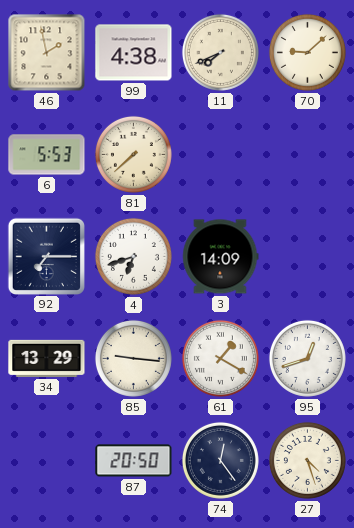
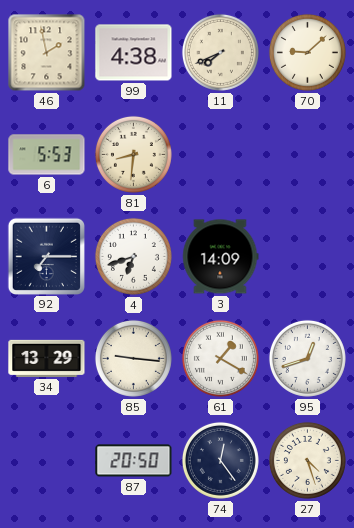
81: 7:38 -> 8:31
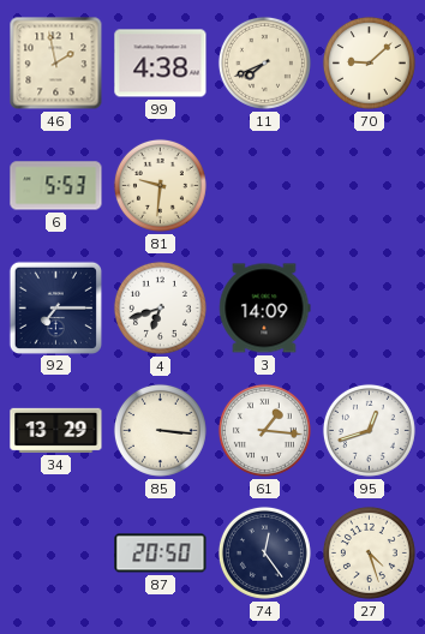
81: 8:31 -> 9:31
85: 9:16 -> 3:16
61: 1:20 -> 1:16
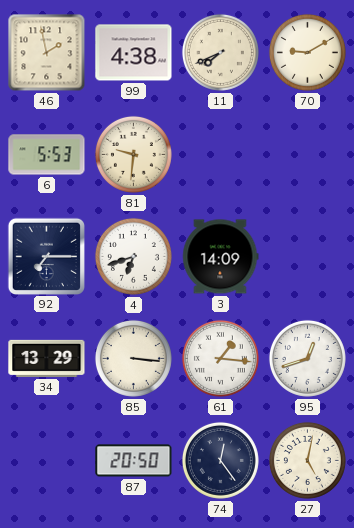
70: 9:08 -> 9:10
27: 4:27 -> 5:02
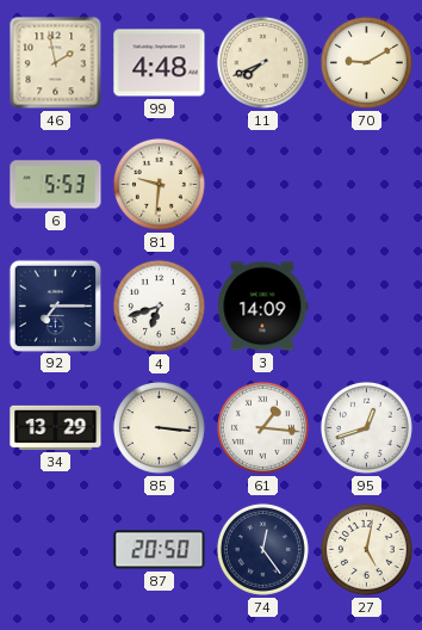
99: 4:38 -> 4:48
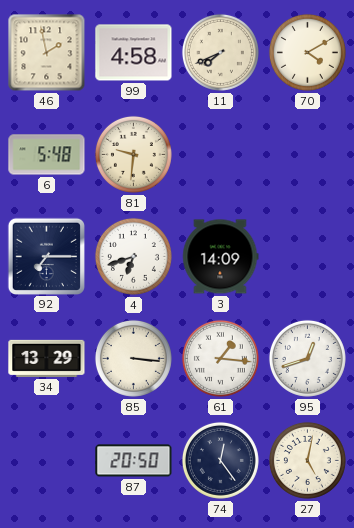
99: 4:48 -> 4:58
70: 9:10 -> 4:10
6: 5:53 -> 5:48
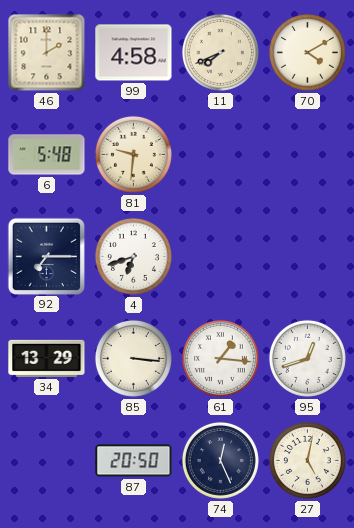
46: 1:58 -> 2:00
3: 14:09 -> none
74: 12:24 -> 12:26
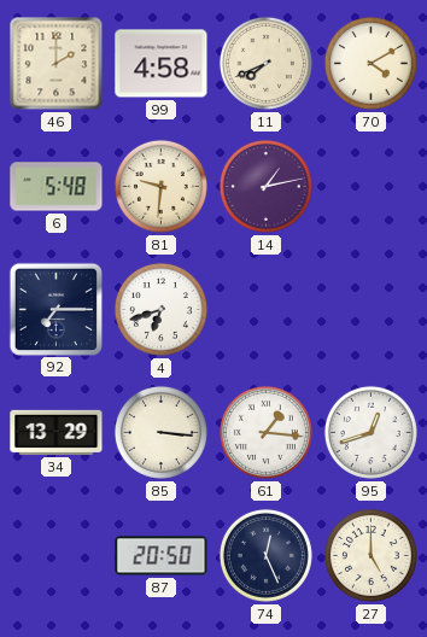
14: none -> 1:13
27: 5:02 -> 5:00
